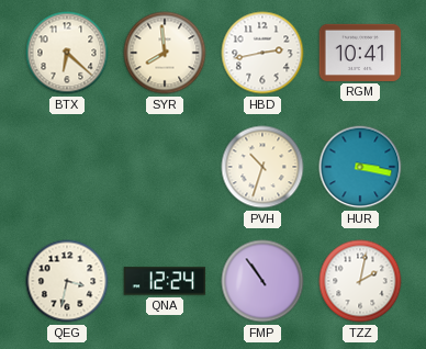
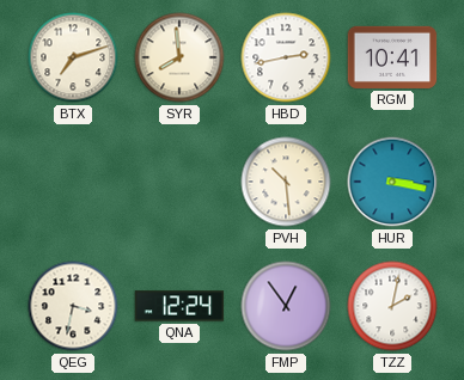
BTX: 6:22 -> 7:12
PVH: 10:33 -> 10:29
FMP: 10:54 -> 12:54
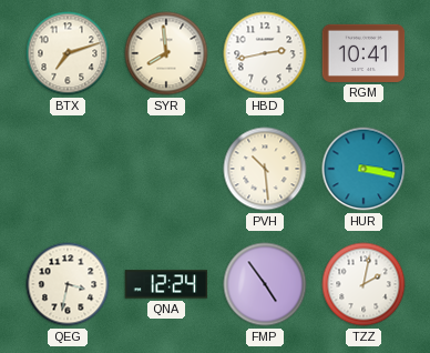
FMP: 12:54 -> 4:54
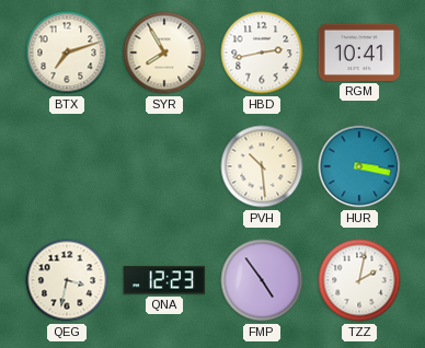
SYR: 7:59 -> 7:55
QNA: 12:24 -> 12:23
